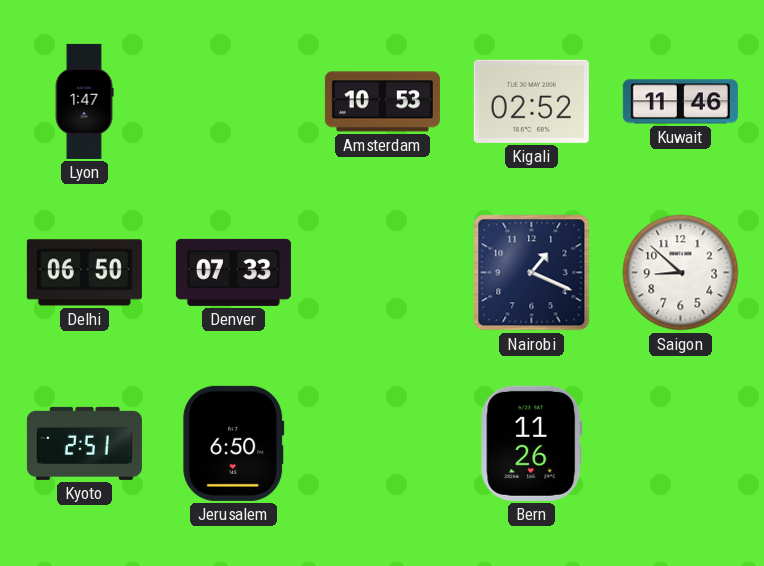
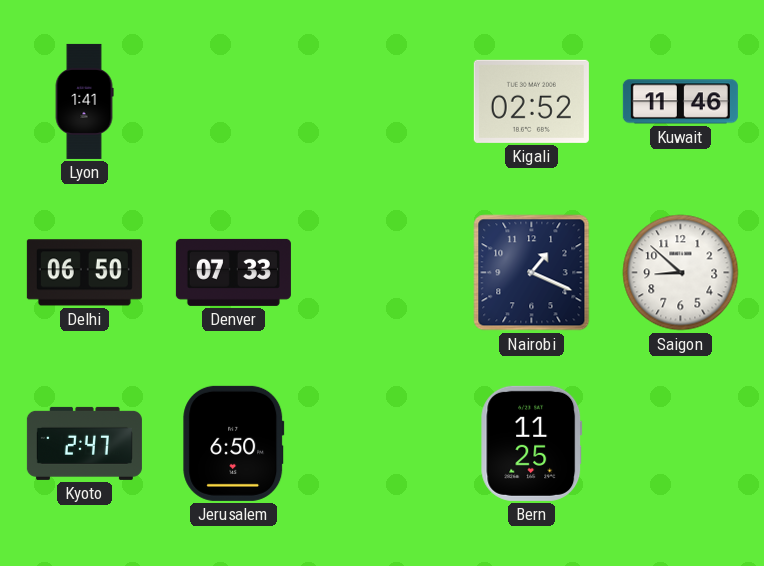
Lyon: 1:47 -> 1:41
Amsterdam: 10:53 -> none
Kyoto: 2:51 -> 2:47
Bern: 11:26 -> 11:25
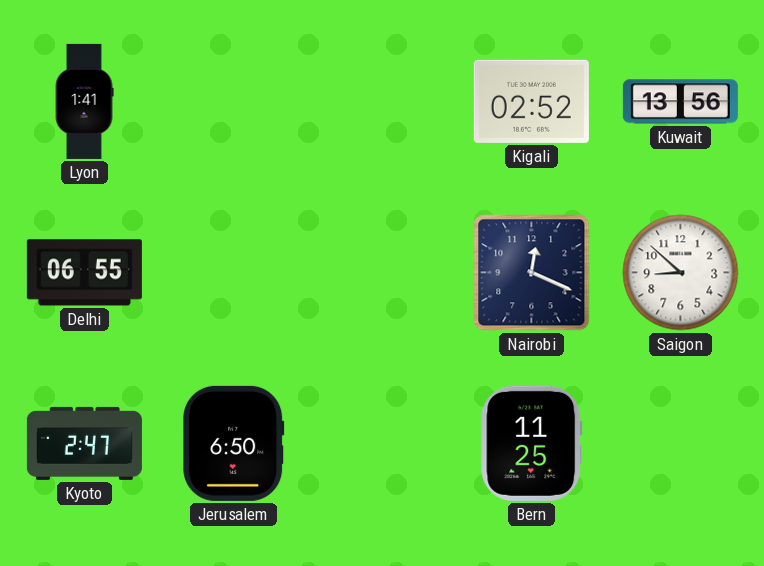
Kuwait: 11:46 -> 13:56
Delhi: 06:50 -> 06:55
Denver: 07:33 -> none
Nairobi: 1:19 -> 12:19
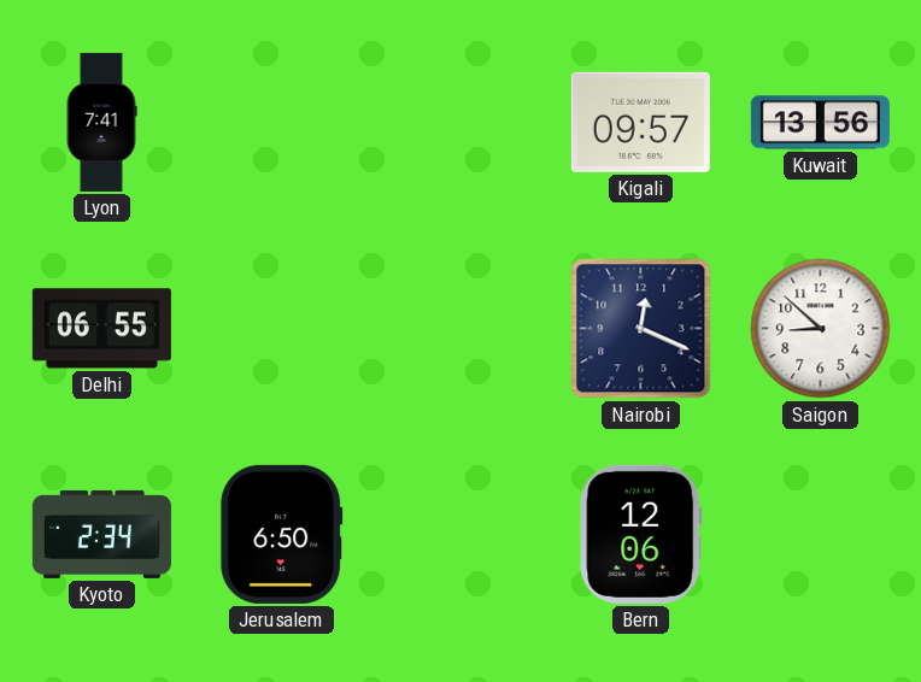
Lyon: 1:41 -> 7:41
Kigali: 02:52 -> 09:57
Kyoto: 2:47 -> 2:34
Bern: 11:25 -> 12:06
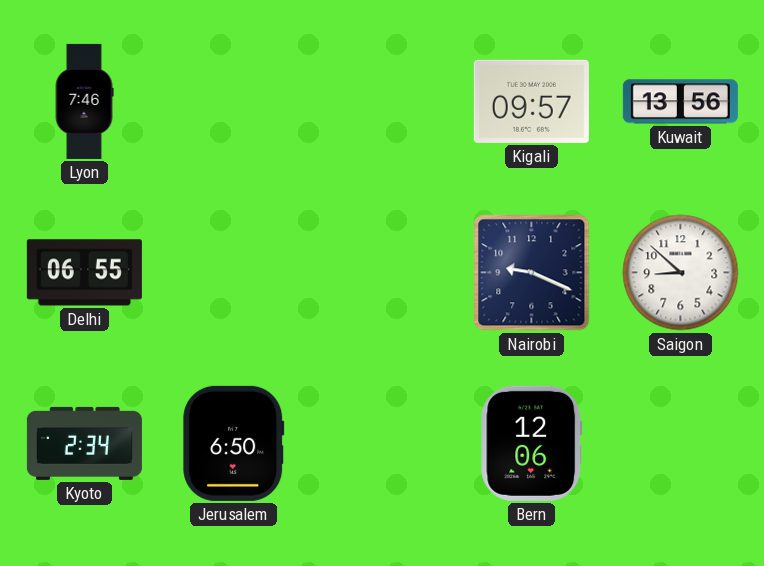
Lyon: 7:41 -> 7:46
Nairobi: 12:19 -> 9:19
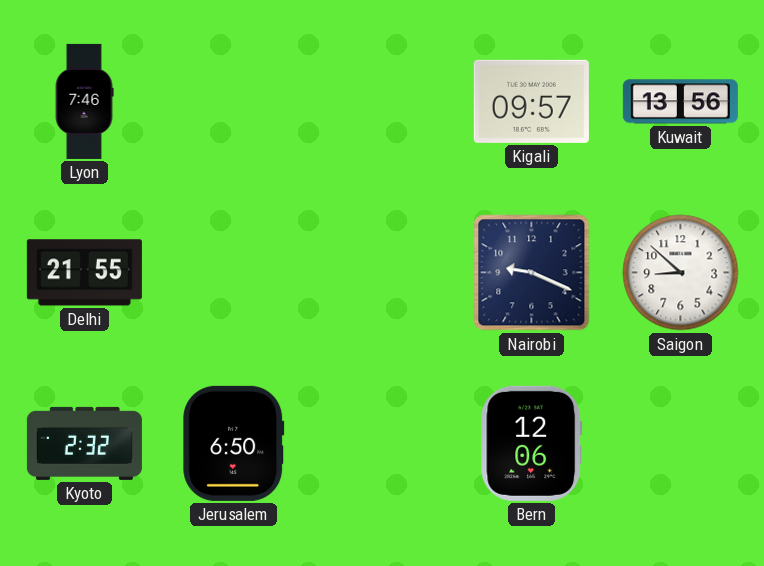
Delhi: 06:55 -> 21:55
Kyoto: 2:34 -> 2:32
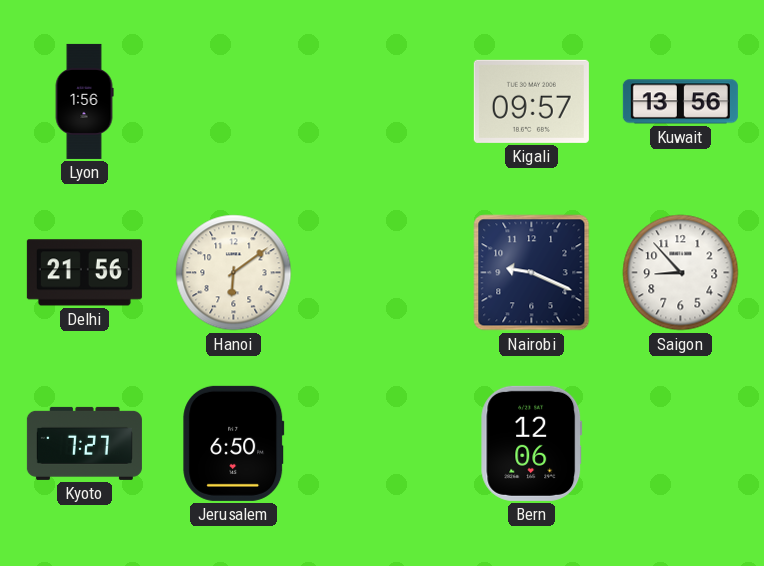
Lyon: 7:46 -> 1:56
Delhi: 21:55 -> 21:56
Hanoi: none -> 6:09
Saigon: 8:52 -> 8:53
Kyoto: 2:32 -> 7:27
